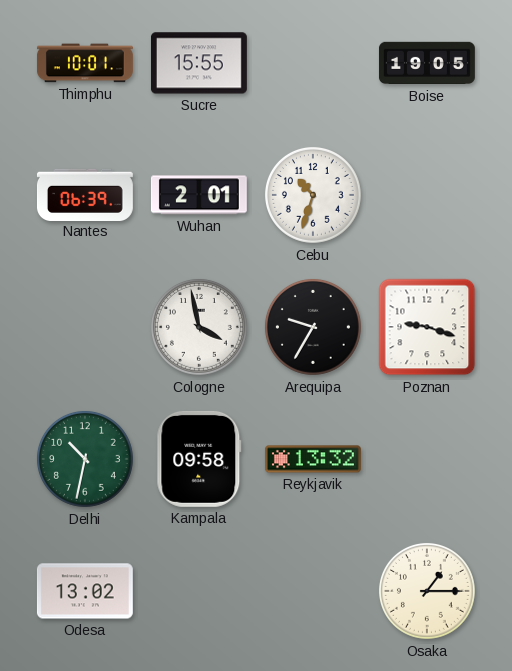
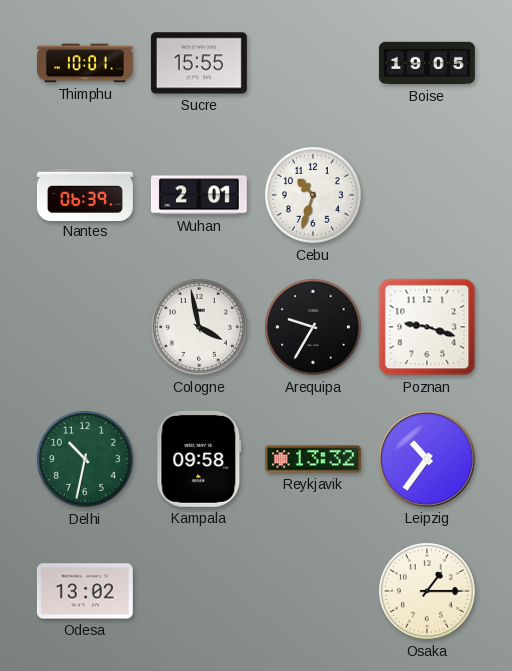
Leipzig: none -> 10:36
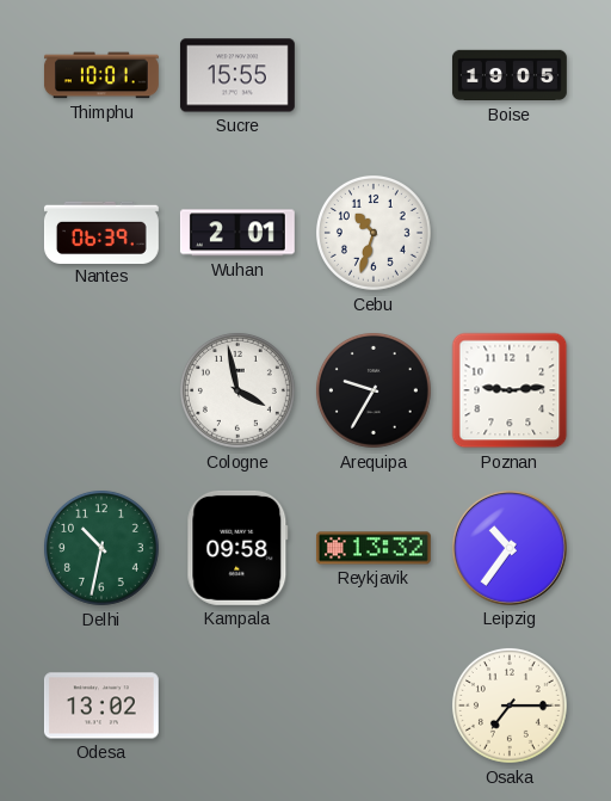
Poznan: 9:18 -> 9:14
Osaka: 1:15 -> 7:15
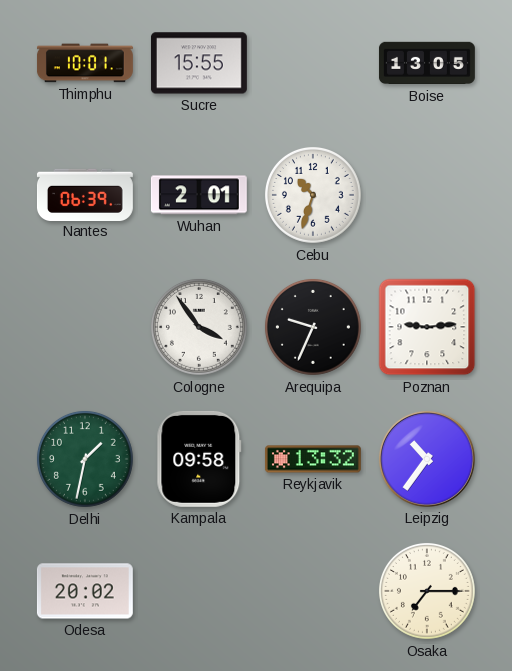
Boise: 19:05 -> 13:05
Cologne: 3:58 -> 3:54
Arequipa: 9:35 -> 9:34
Delhi: 10:32 -> 1:32
Odesa: 13:02 -> 20:02
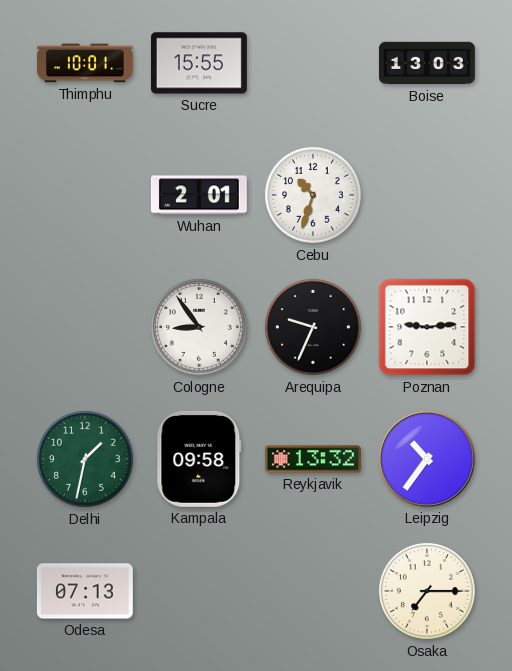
Boise: 13:05 -> 13:03
Nantes: 06:39 -> none
Cologne: 3:54 -> 8:54
Odesa: 20:02 -> 07:13
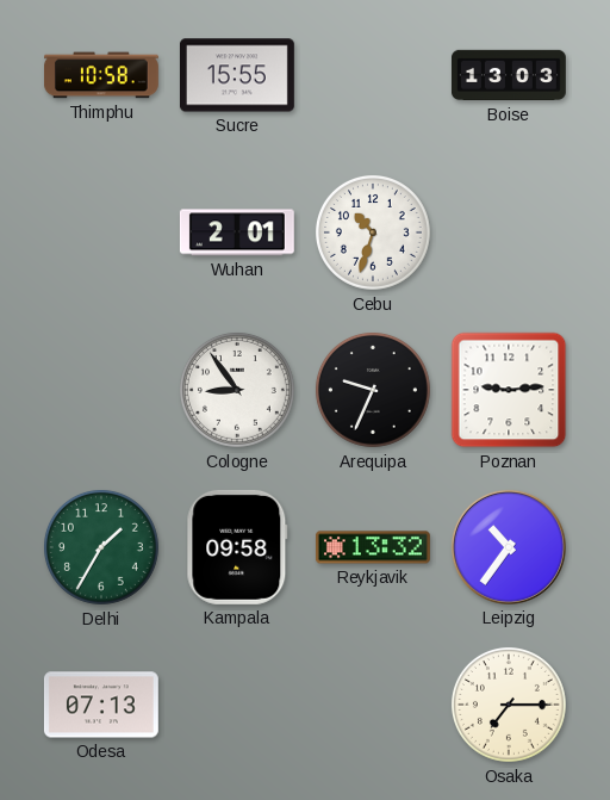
Thimphu: 10:01 -> 10:58
Delhi: 1:32 -> 1:35
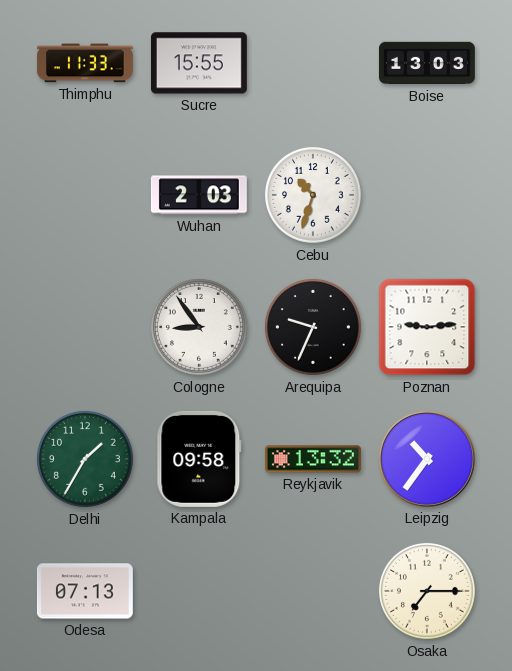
Thimphu: 10:58 -> 11:33
Wuhan: 2:01 -> 2:03
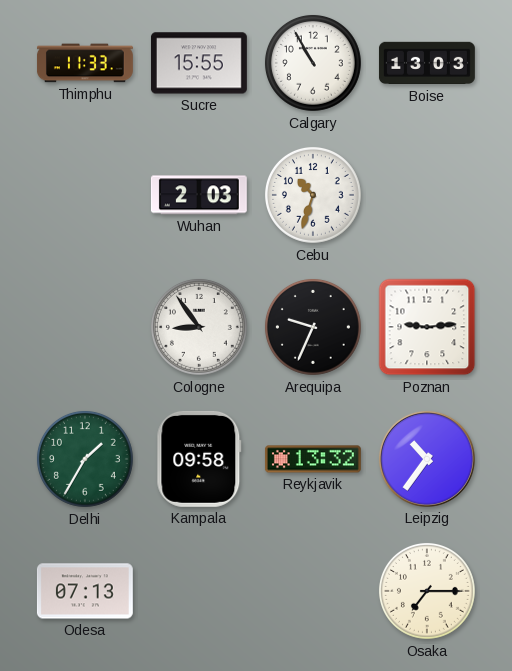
Calgary: none -> 10:55
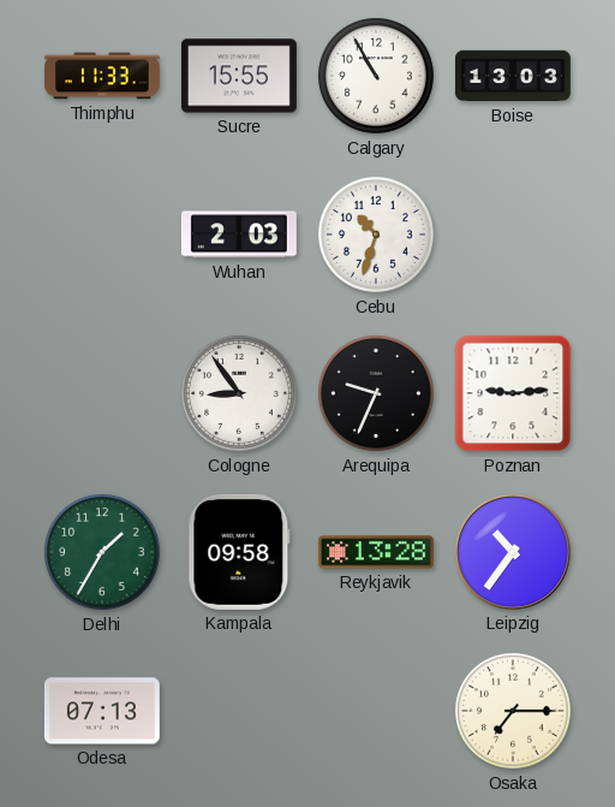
Reykjavik: 13:32 -> 13:28
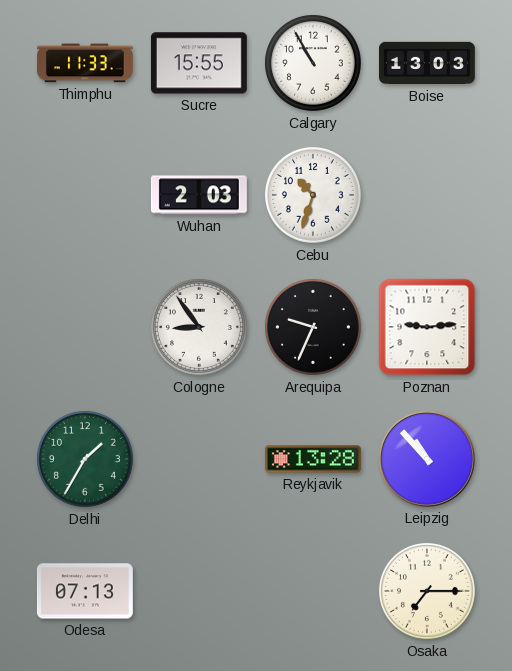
Kampala: 09:58 -> none
Leipzig: 10:36 -> 10:53
